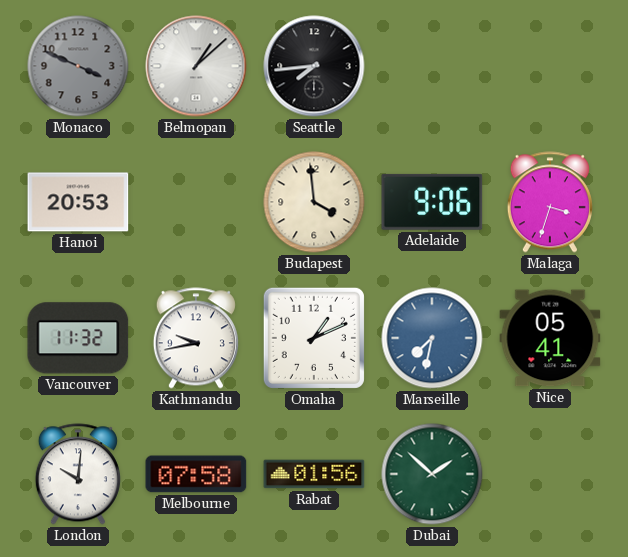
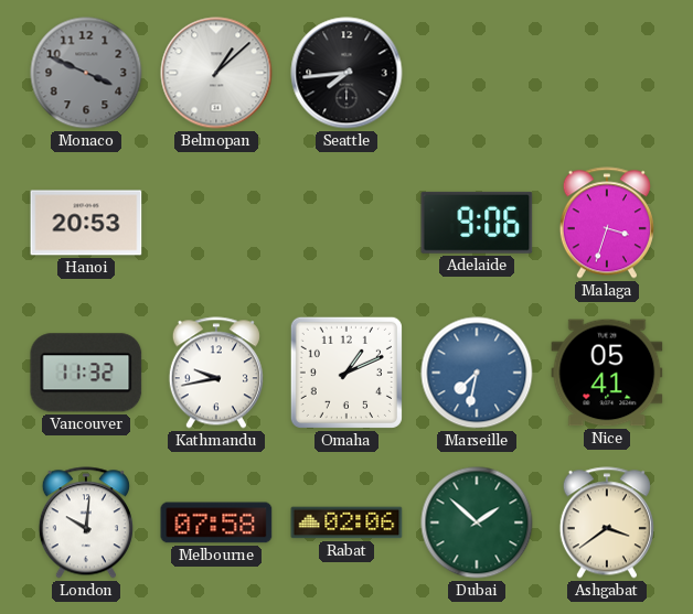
Budapest: 3:59 -> none
Rabat: 01:56 -> 02:06
Ashgabat: none -> 3:39
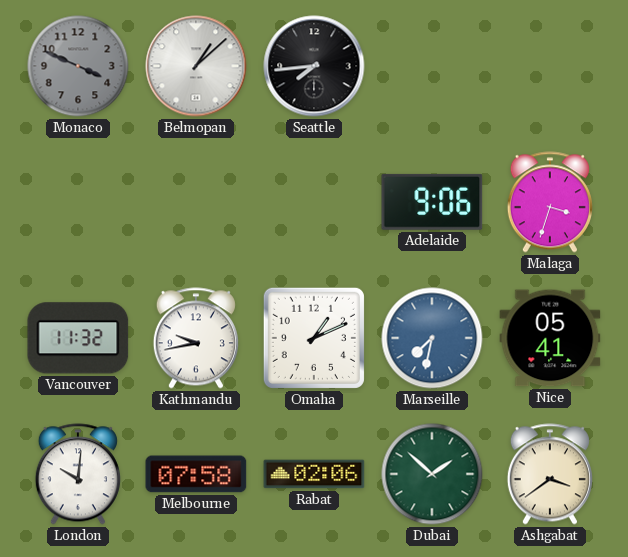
Hanoi: 20:53 -> none
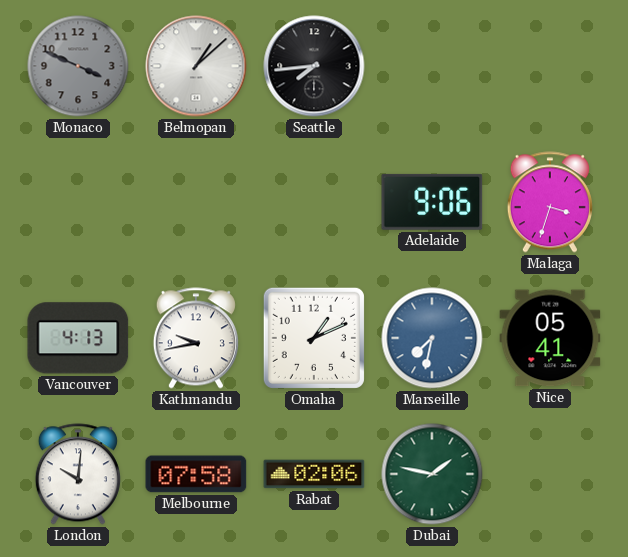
Vancouver: 11:32 -> 4:13
Dubai: 1:52 -> 1:47
Ashgabat: 3:39 -> none
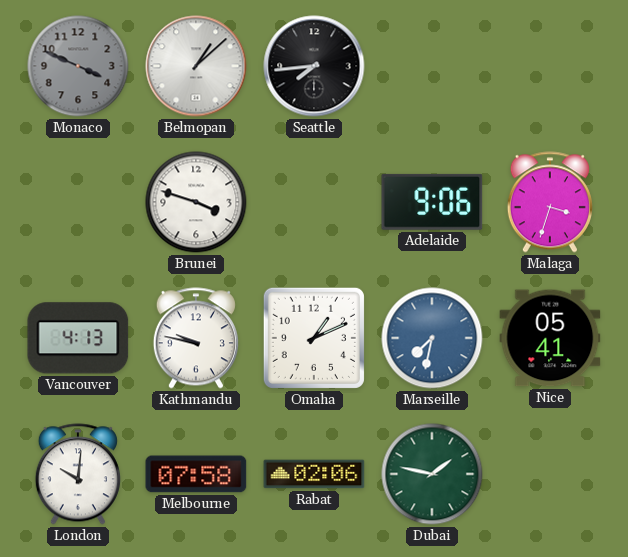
Brunei: none -> 3:48
Kathmandu: 9:43 -> 9:47
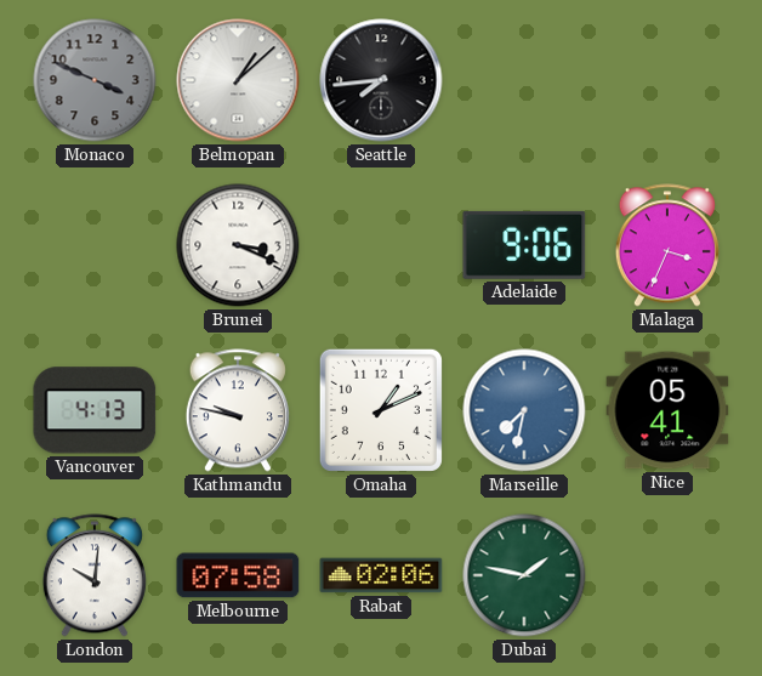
Brunei: 3:48 -> 3:19
Malaga: 3:33 -> 3:34
